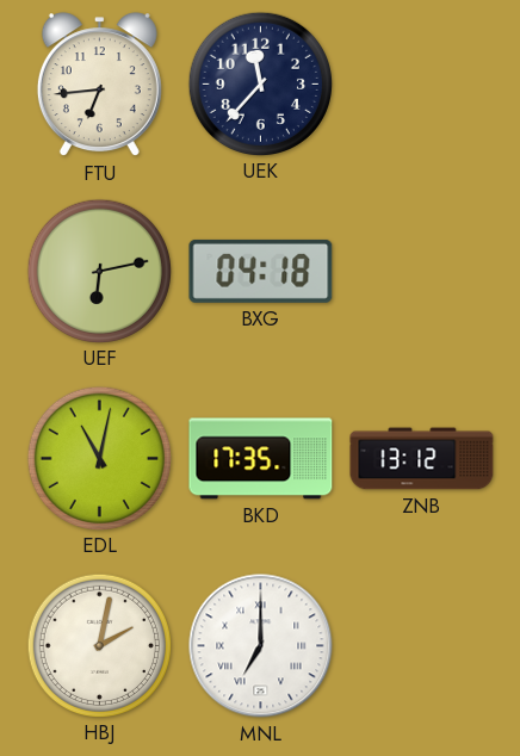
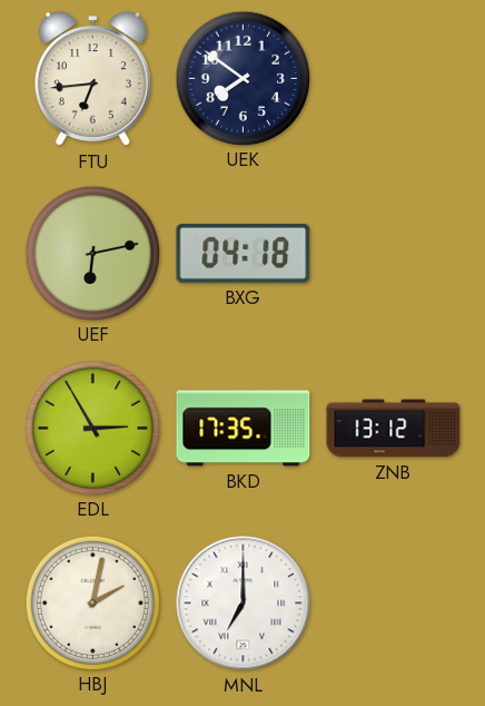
UEK: 11:37 -> 7:51
EDL: 11:02 -> 2:55
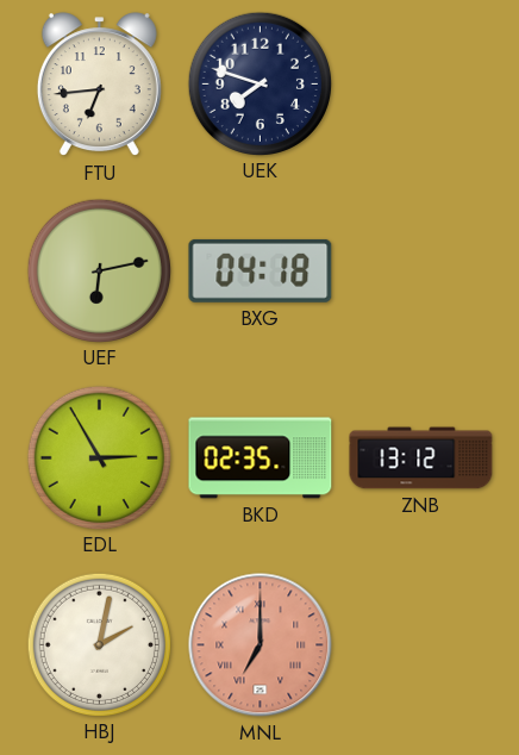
UEK: 7:51 -> 7:48
BKD: 17:35 -> 02:35
MNL dial: white -> salmon
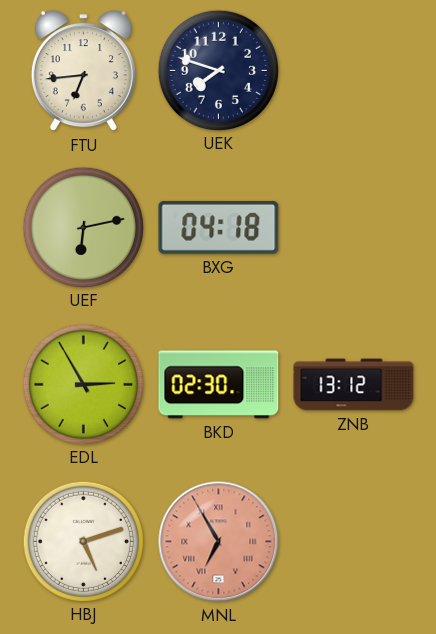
BKD: 02:35 -> 02:30
HBJ: 2:02 -> 5:12
MNL: 7:00 -> 6:55
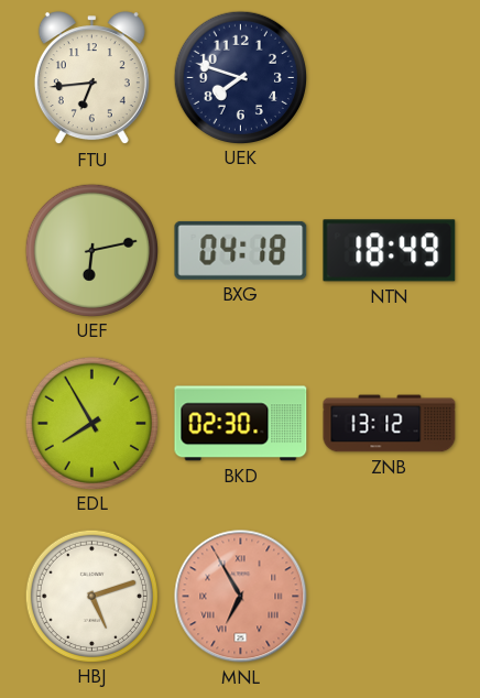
NTN: none -> 18:49
EDL: 2:55 -> 7:55
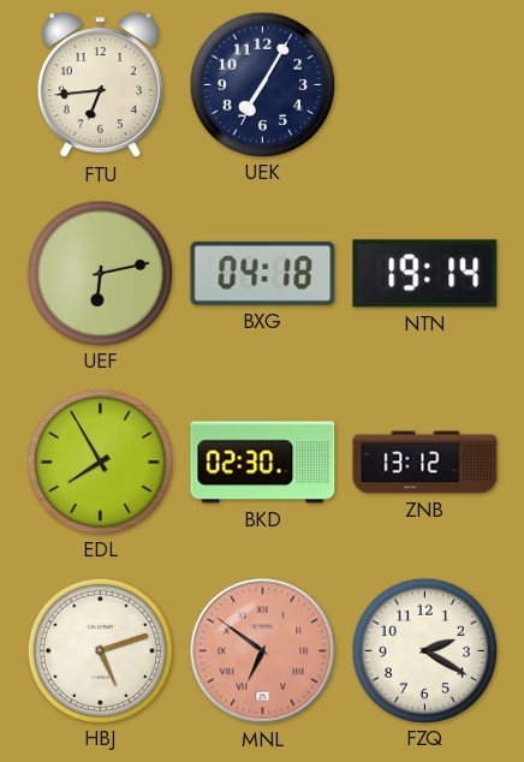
UEK: 7:48 -> 7:05
NTN: 18:49 -> 19:14
MNL: 6:55 -> 6:51
FZQ: none -> 2:20
